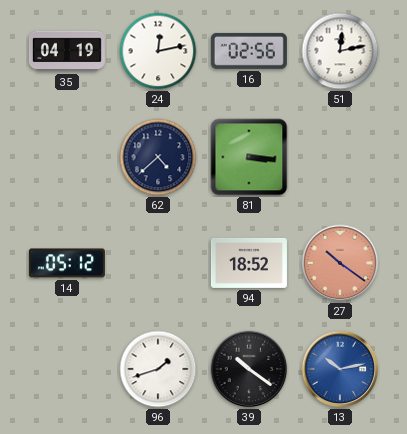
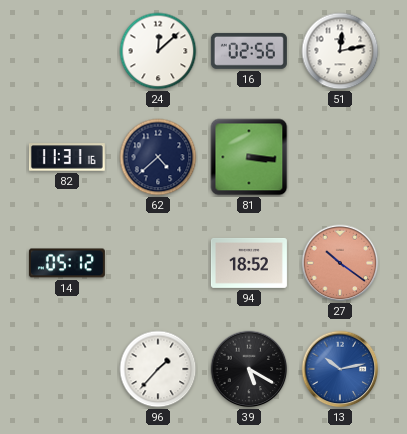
35: 04:19 -> none
24: 12:13 -> 12:08
82: none -> 11:31
96: 1:42 -> 1:37
39: 10:21 -> 5:20
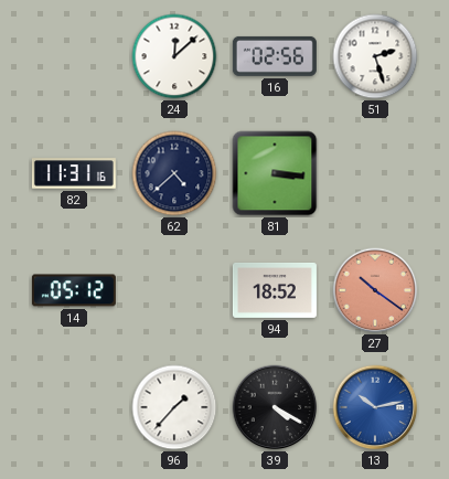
51: 12:13 -> 2:27
39: 5:20 -> 4:20
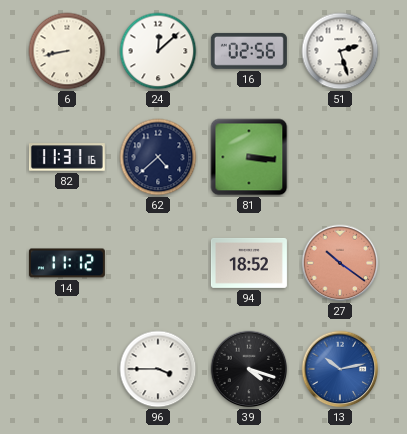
6: none -> 8:43
14: 05:12 -> 11:12
96: 1:37 -> 3:45
39: 4:20 -> 4:18
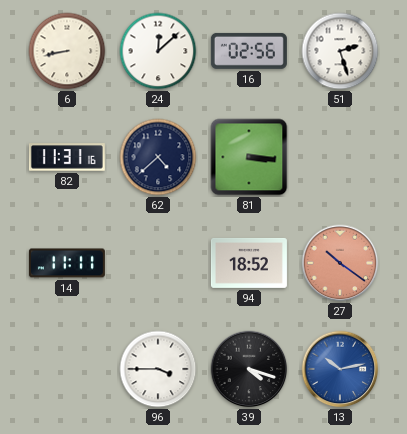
14: 11:12 -> 11:11
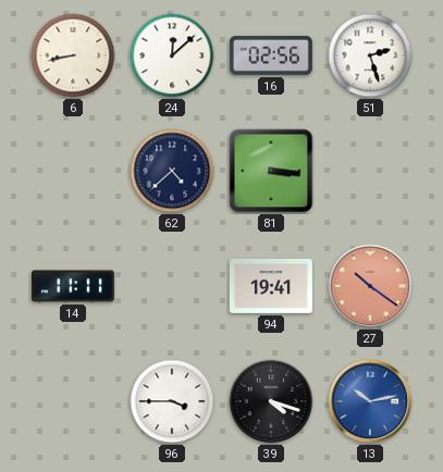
82: 11:31 -> none
94: 18:52 -> 19:41
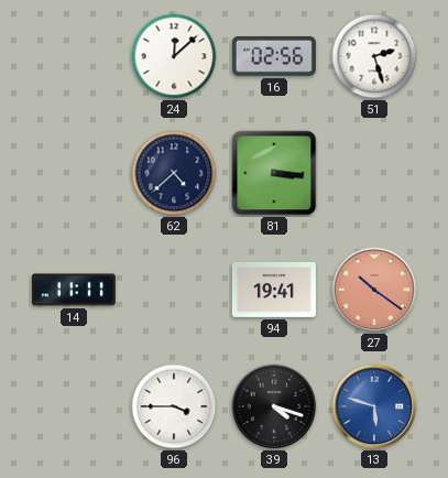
6: 8:43 -> none
13: 10:13 -> 5:48
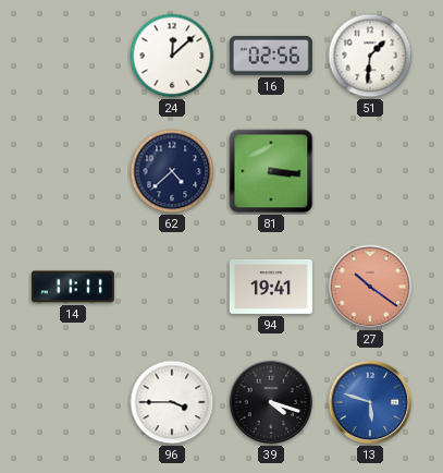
51: 2:27 -> 1:31
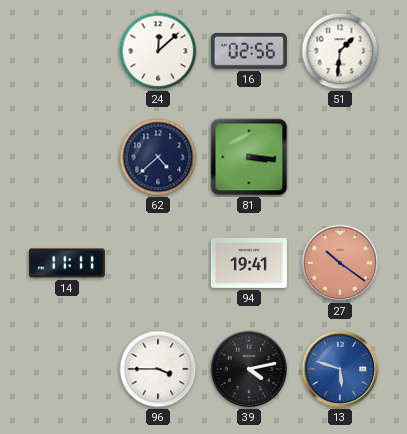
39: 4:18 -> 4:13
